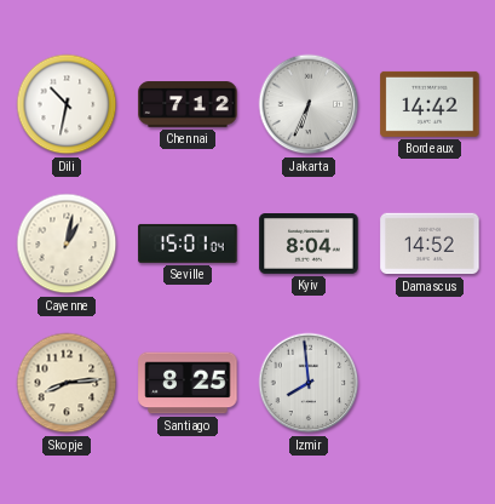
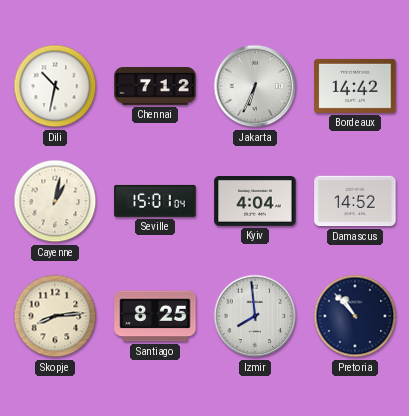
Kyiv: 8:04 -> 4:04
Pretoria: none -> 10:53
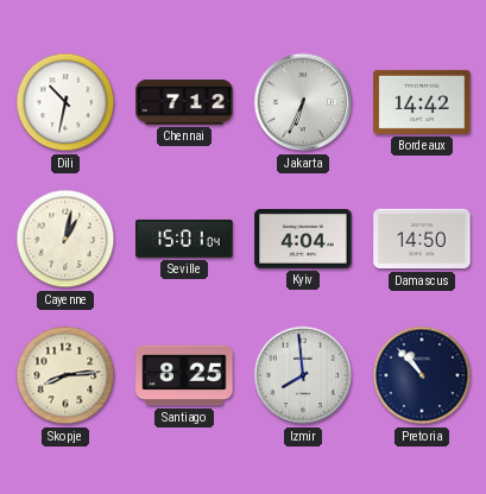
Damascus: 14:52 -> 14:50
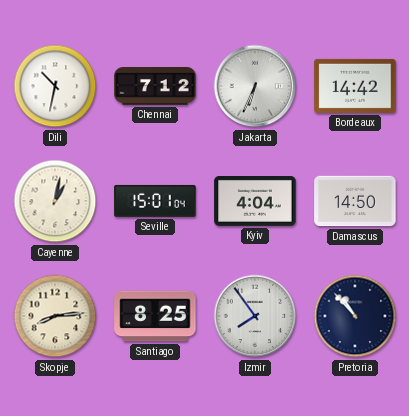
Izmir: 7:59 -> 7:54
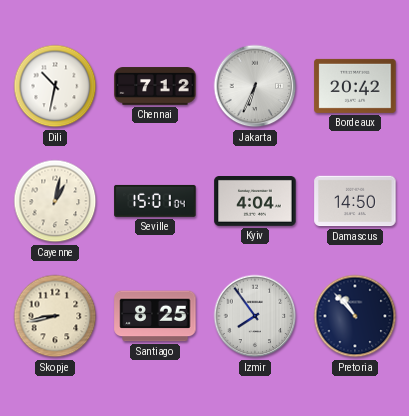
Bordeaux: 14:42 -> 20:42
Skopje: 8:14 -> 8:43
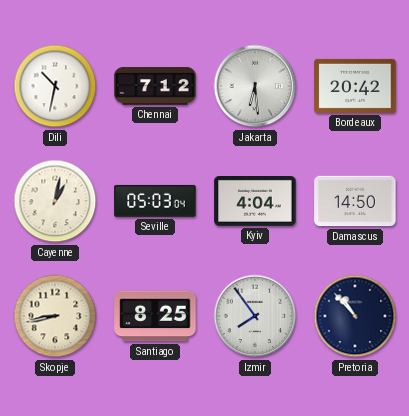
Jakarta: 6:34 -> 6:29
Seville: 15:01 -> 05:03
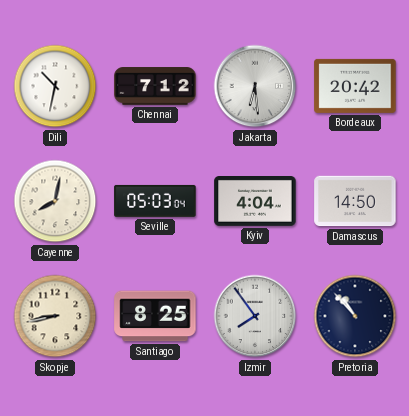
Cayenne: 1:02 -> 8:02
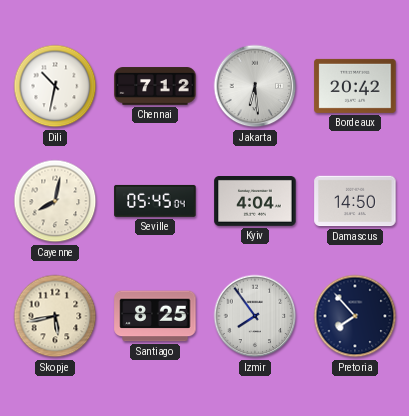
Seville: 05:03 -> 05:45
Skopje: 8:43 -> 5:43
Pretoria: 10:53 -> 7:53
